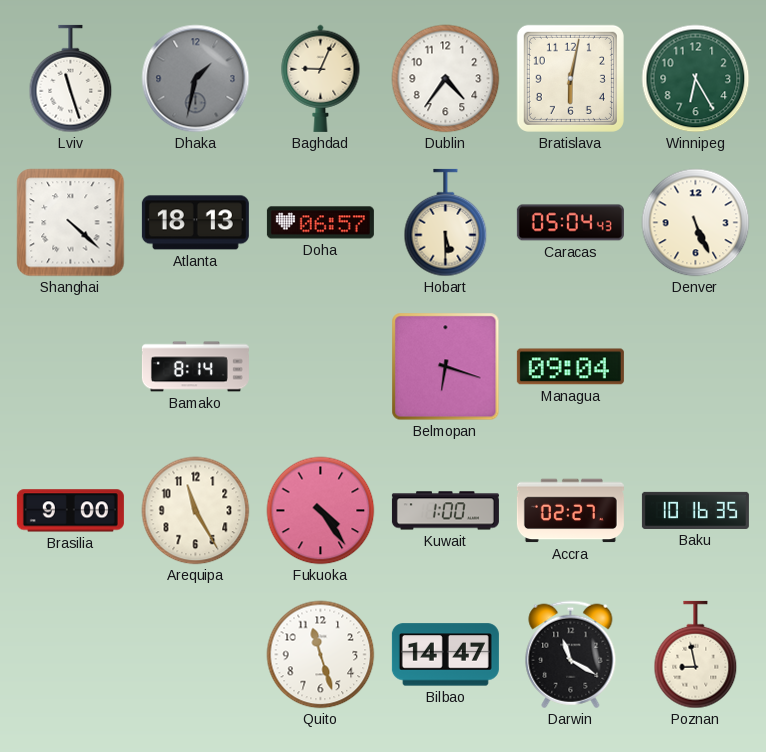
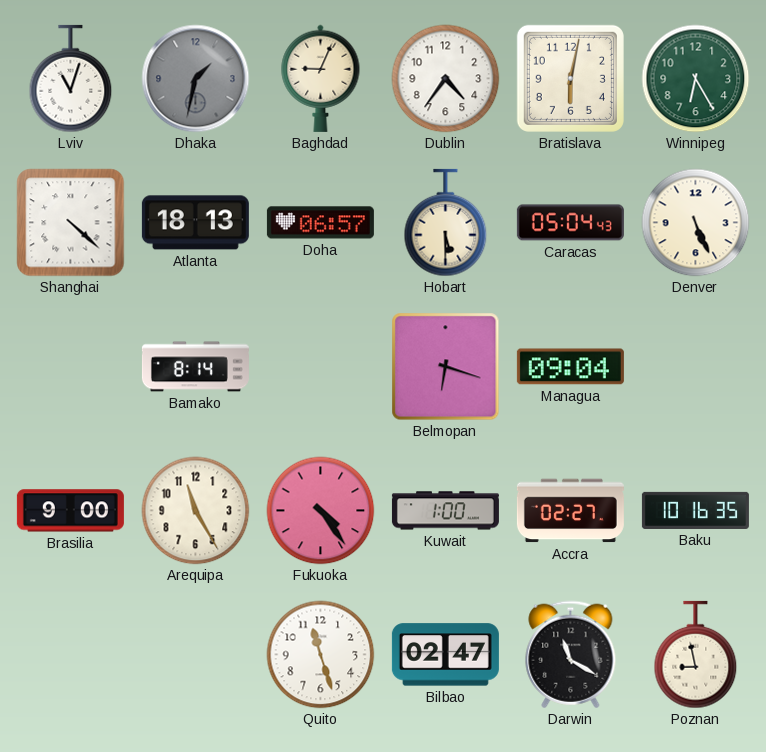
Lviv: 11:27 -> 11:03
Bilbao: 14:47 -> 02:47
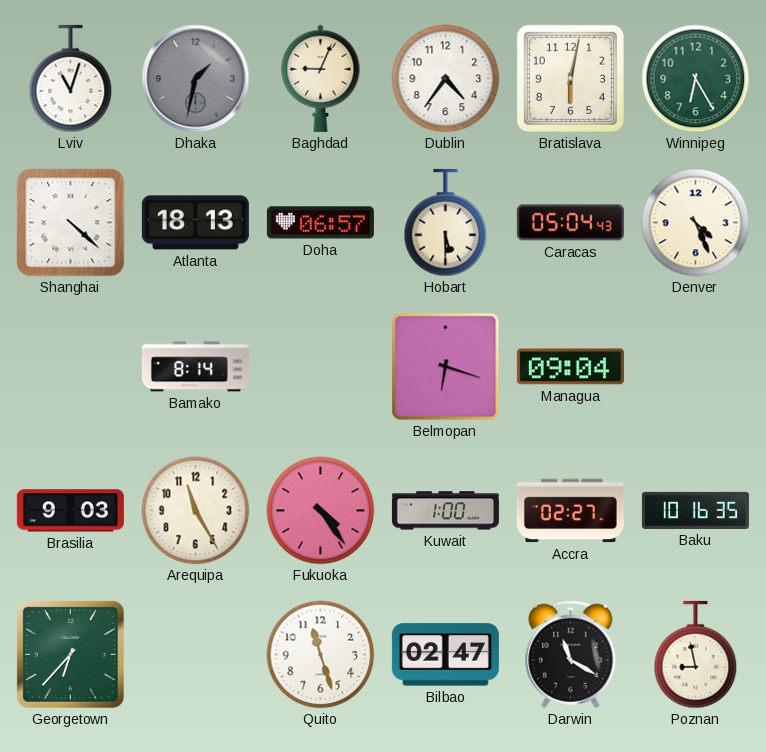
Denver: 5:26 -> 4:26
Brasilia: 9:00 -> 9:03
Georgetown: none -> 6:37
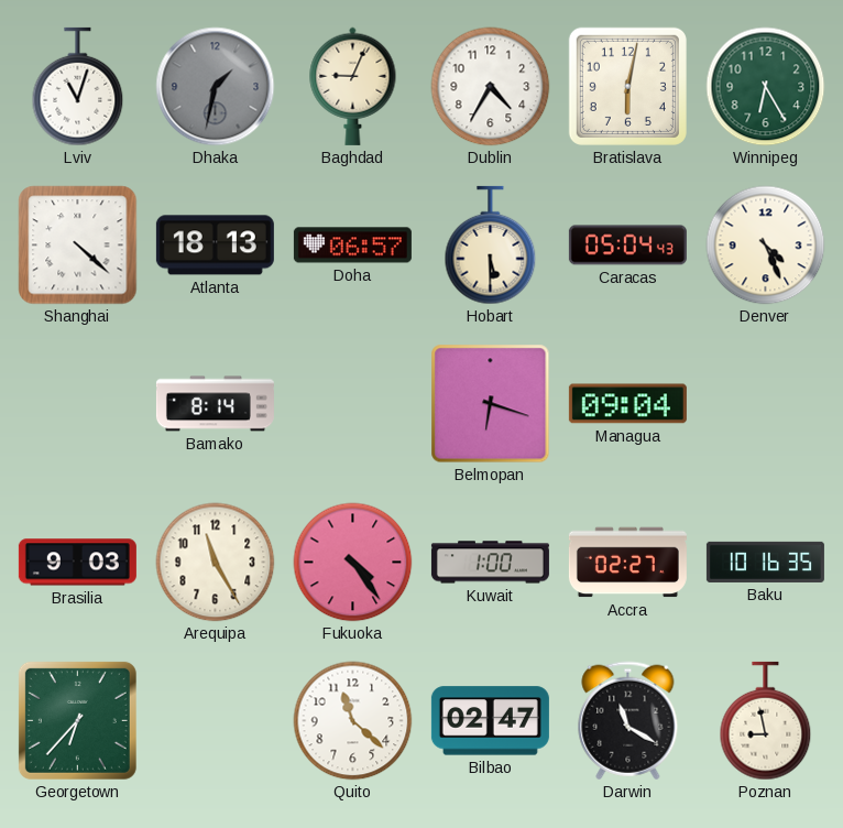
Dublin: 4:36 -> 4:35
Quito: 11:27 -> 11:22
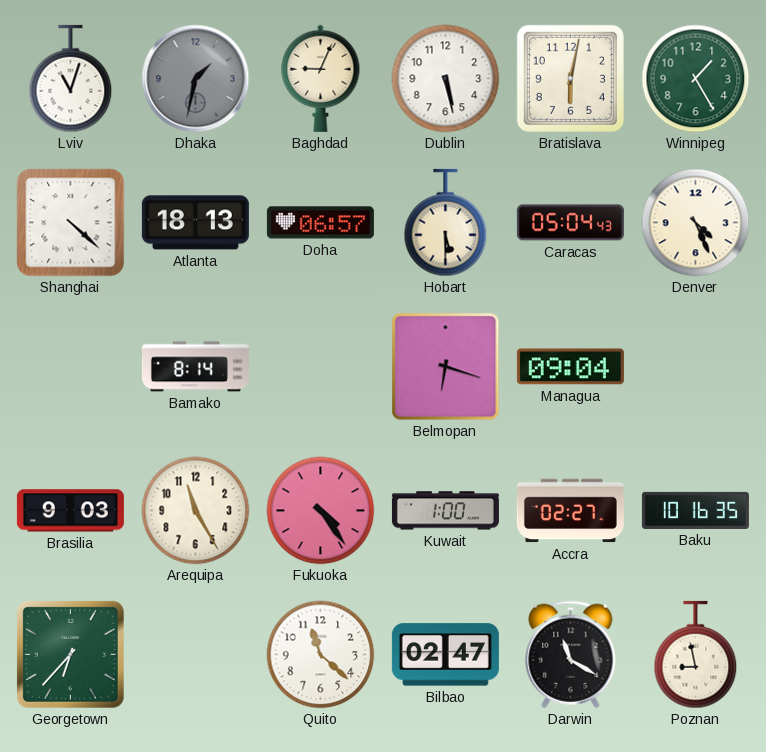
Dublin: 4:35 -> 5:28
Winnipeg: 6:25 -> 1:25
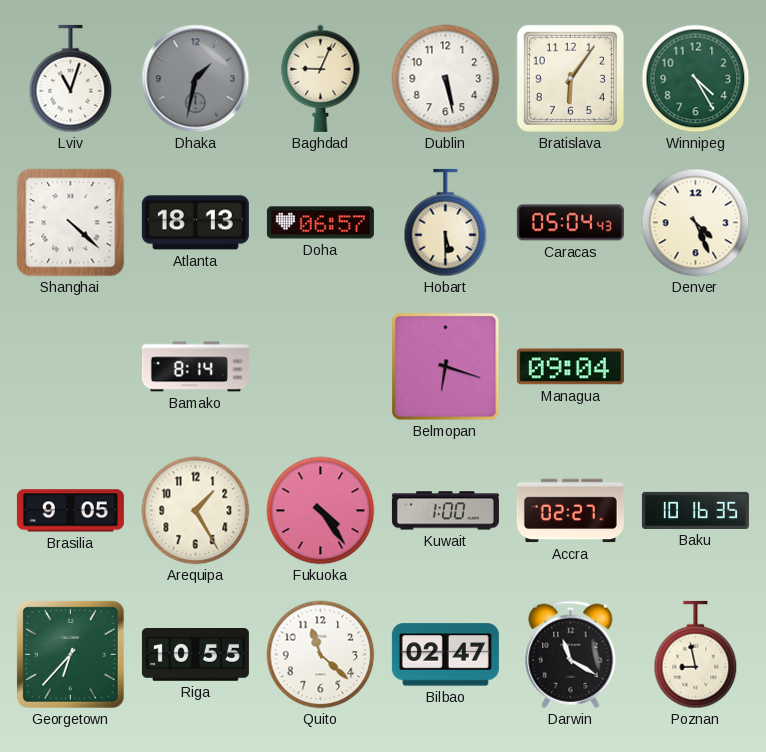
Bratislava: 6:02 -> 6:06
Winnipeg: 1:25 -> 4:25
Brasilia: 9:03 -> 9:05
Arequipa: 11:25 -> 1:25
Riga: none -> 10:55
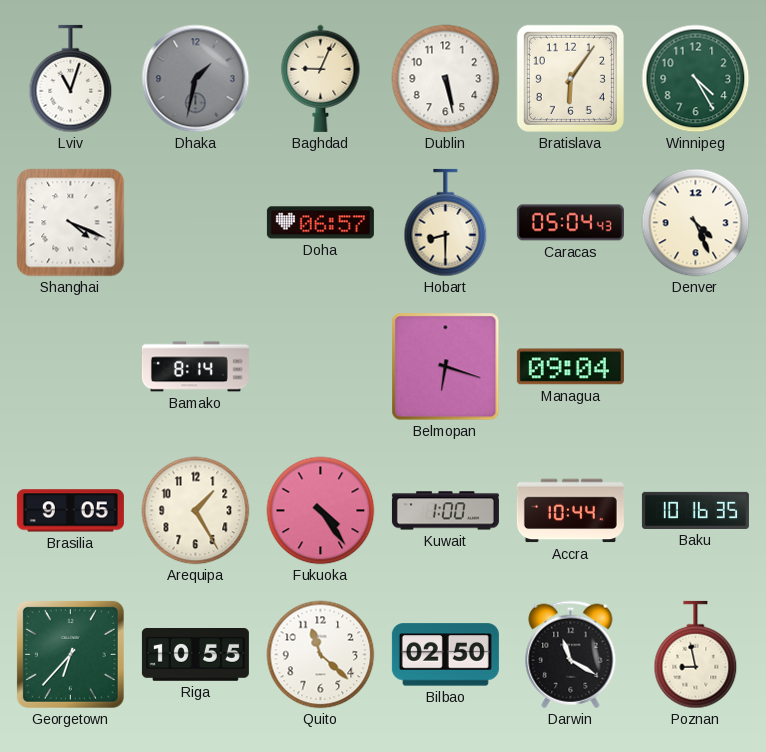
Shanghai: 4:22 -> 4:19
Atlanta: 18:13 -> none
Hobart: 5:30 -> 8:30
Accra: 02:27 -> 10:44
Bilbao: 02:47 -> 02:50
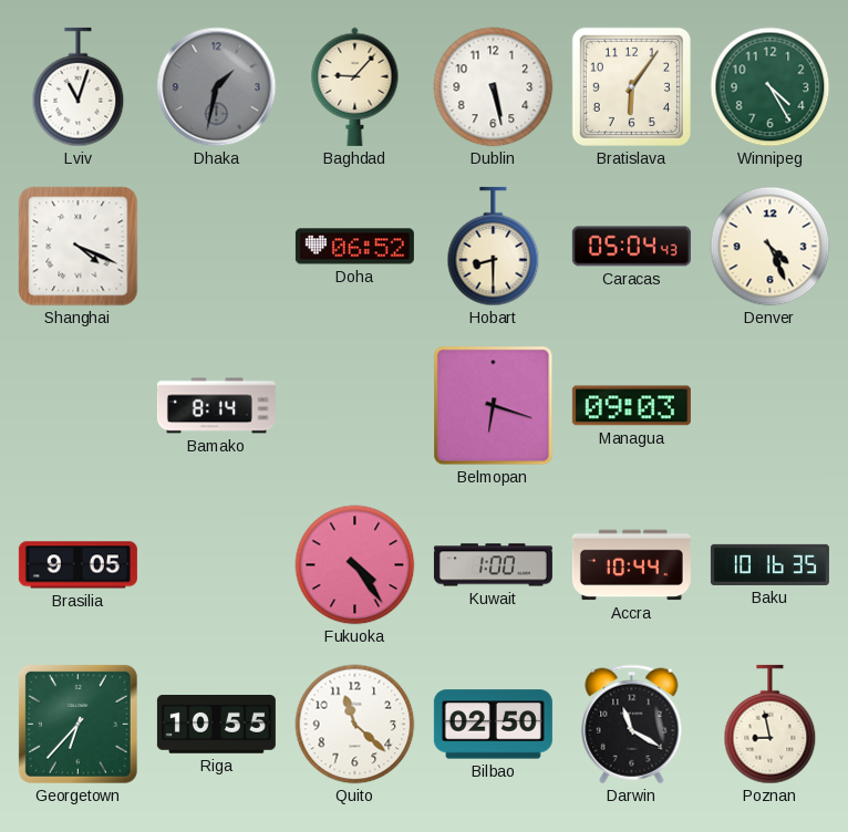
Baghdad: 9:04 -> 9:07
Doha: 06:57 -> 06:52
Managua: 09:04 -> 09:03
Arequipa: 1:25 -> none
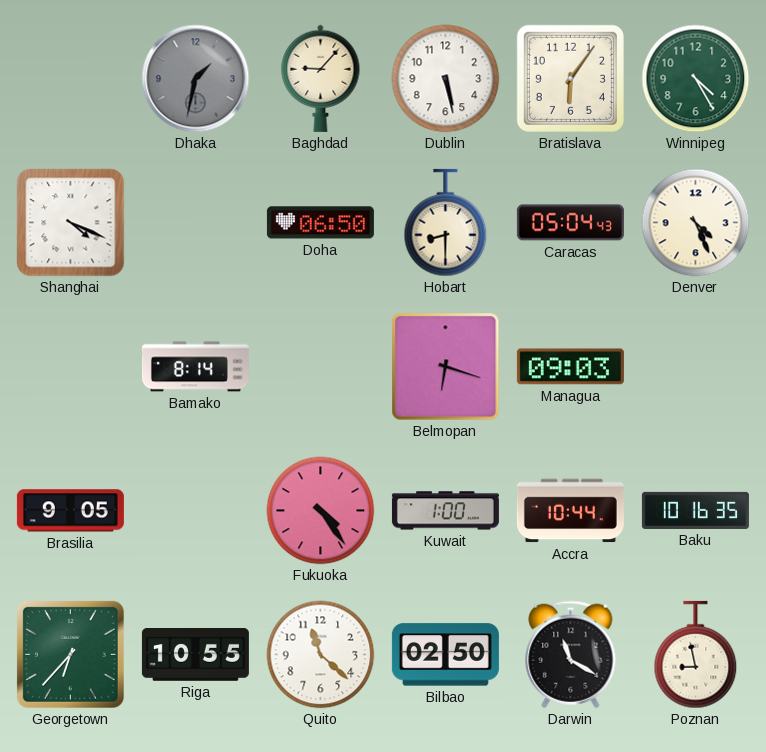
Lviv: 11:03 -> none
Doha: 06:52 -> 06:50
